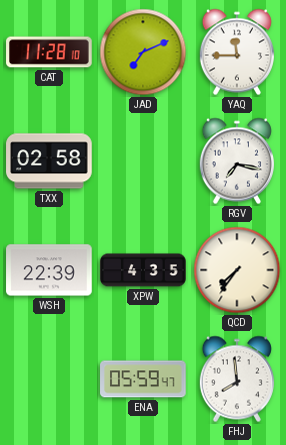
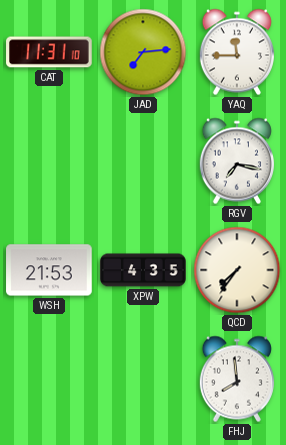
CAT: 11:28 -> 11:31
JAD: 7:11 -> 7:14
TXX: 02:58 -> none
WSH: 22:39 -> 21:53
ENA: 05:59 -> none
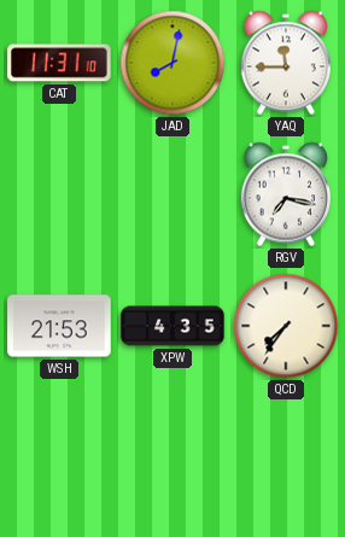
JAD: 7:14 -> 8:02
FHJ: 7:59 -> none
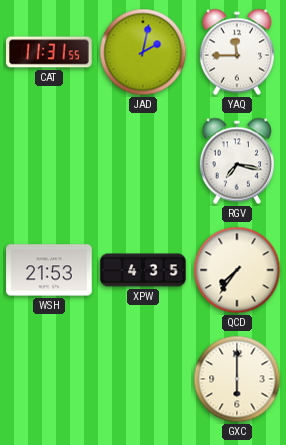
CAT: 11:31:10 -> 11:31:55
JAD: 8:02 -> 2:02
GXC: none -> 6:00
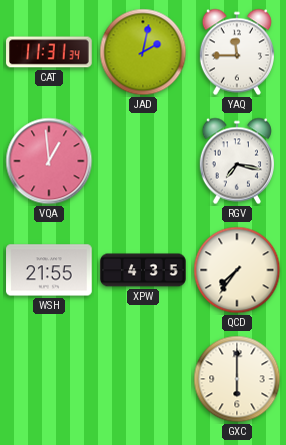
CAT: 11:31:55 -> 11:31:34
VQA: none -> 12:59
WSH: 21:53 -> 21:55
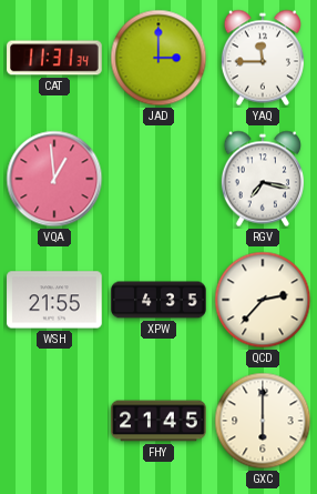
JAD: 2:02 -> 3:00
QCD: 7:36 -> 2:37
FHY: none -> 21:45
